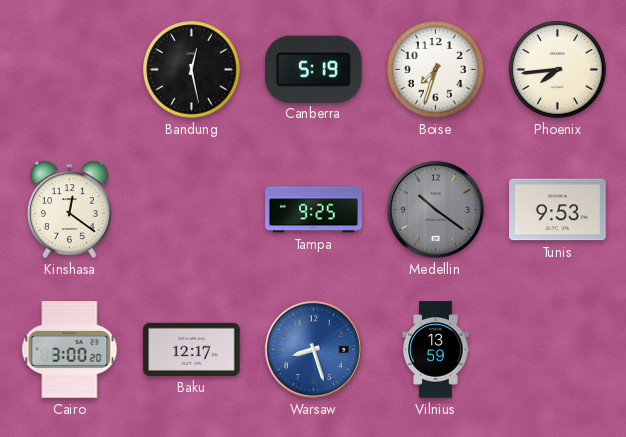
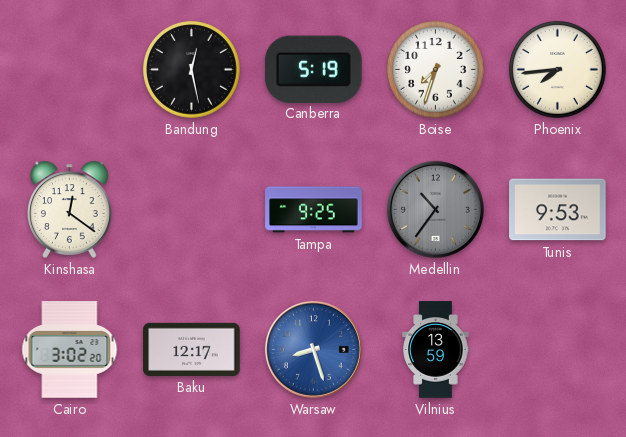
Medellin: 10:21 -> 10:36
Cairo: 3:00 -> 3:02
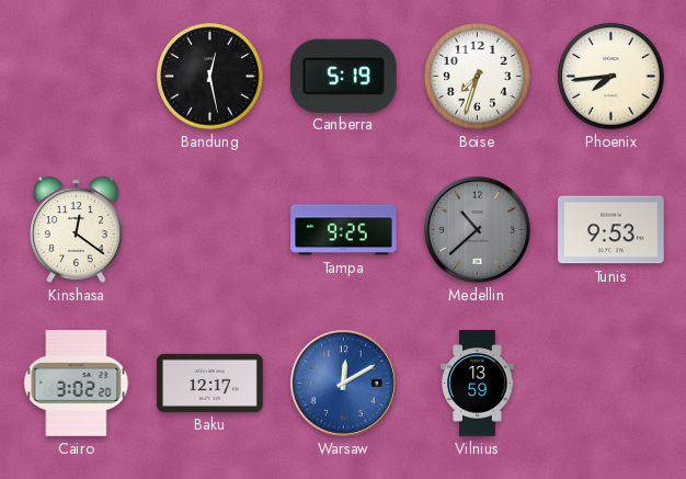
Medellin: 10:36 -> 10:38
Warsaw: 8:27 -> 12:10
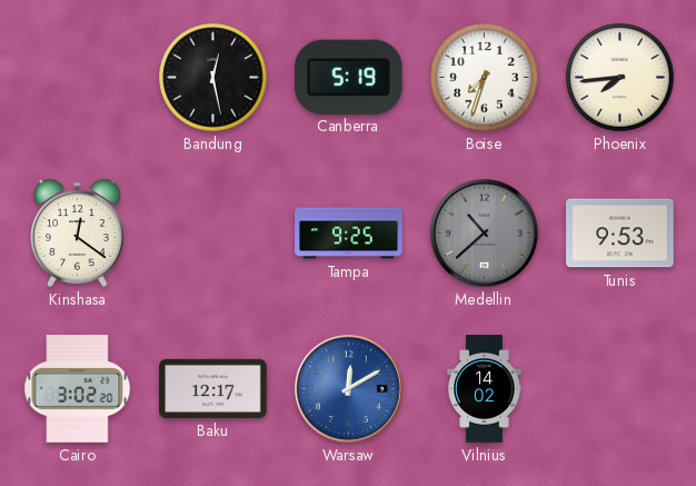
Vilnius: 13:59 -> 14:02
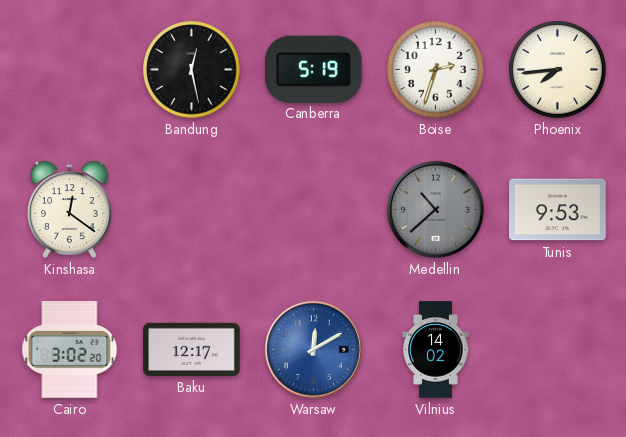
Boise: 7:33 -> 2:33
Tampa: 9:25 -> none
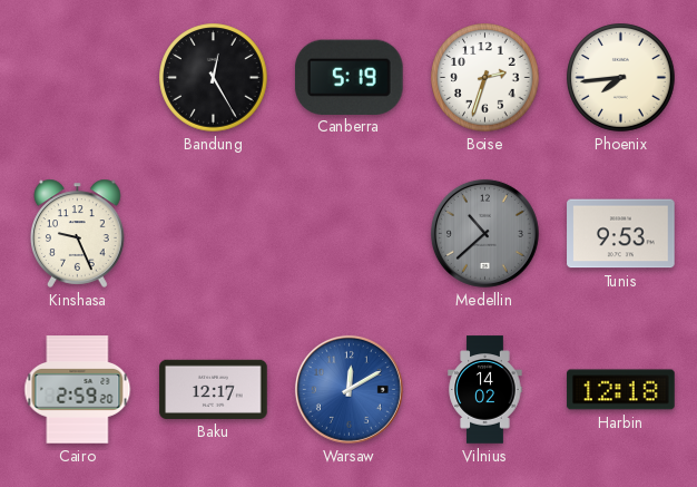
Bandung: 12:28 -> 12:25
Kinshasa: 12:21 -> 9:26
Cairo: 3:02 -> 2:59
Harbin: none -> 12:18
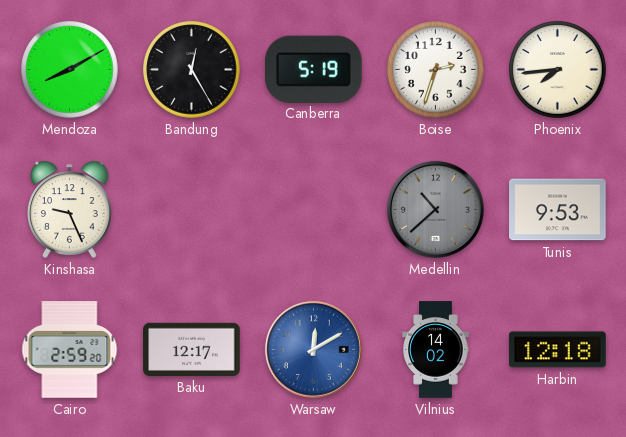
Mendoza: none -> 8:10
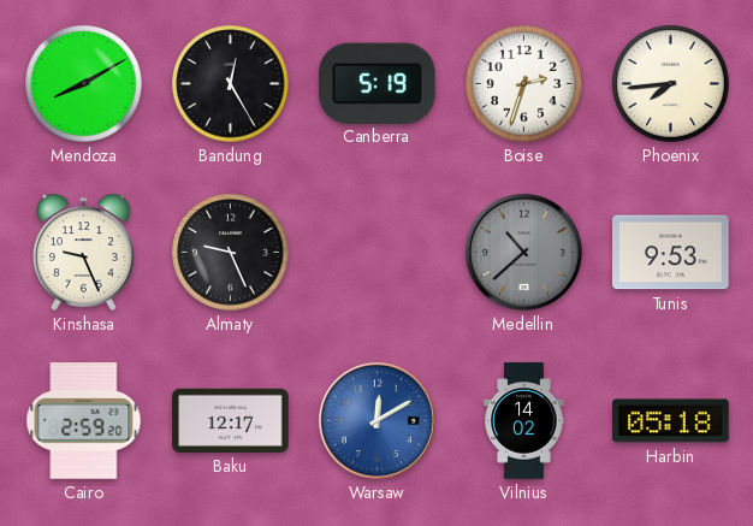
Almaty: none -> 9:26
Harbin: 12:18 -> 05:18
